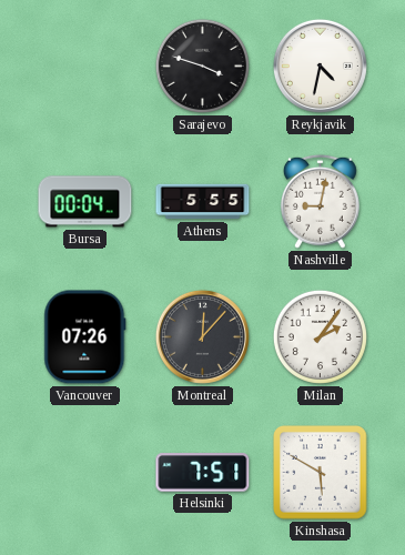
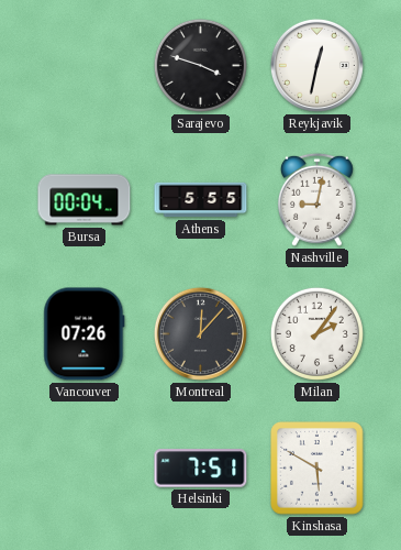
Reykjavik: 4:32 -> 12:32
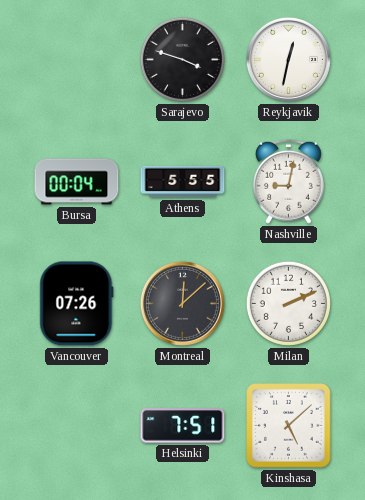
Montreal: 12:07 -> 12:08
Milan: 2:06 -> 2:11
Kinshasa: 5:50 -> 5:08
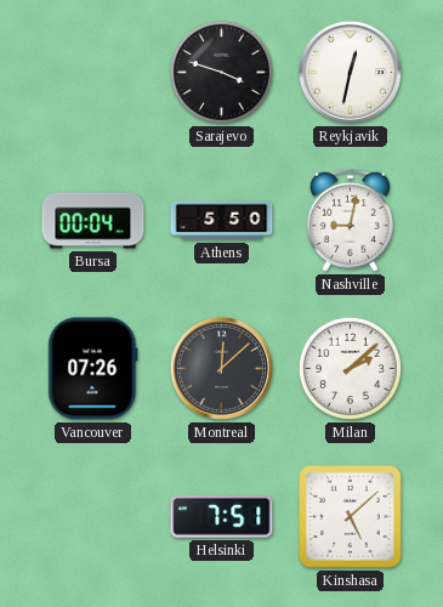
Athens: 5:55 -> 5:50
Milan: 2:11 -> 2:08
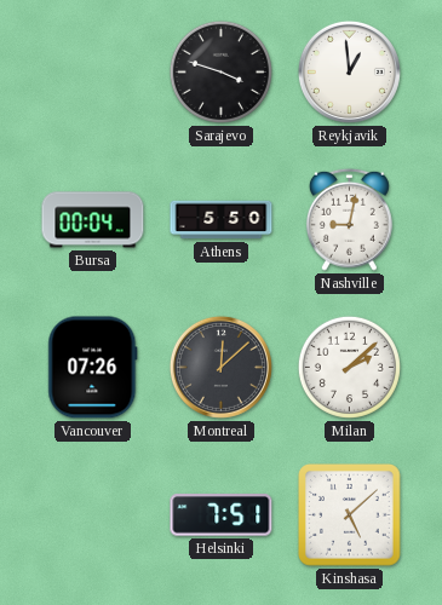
Reykjavik: 12:32 -> 12:59
